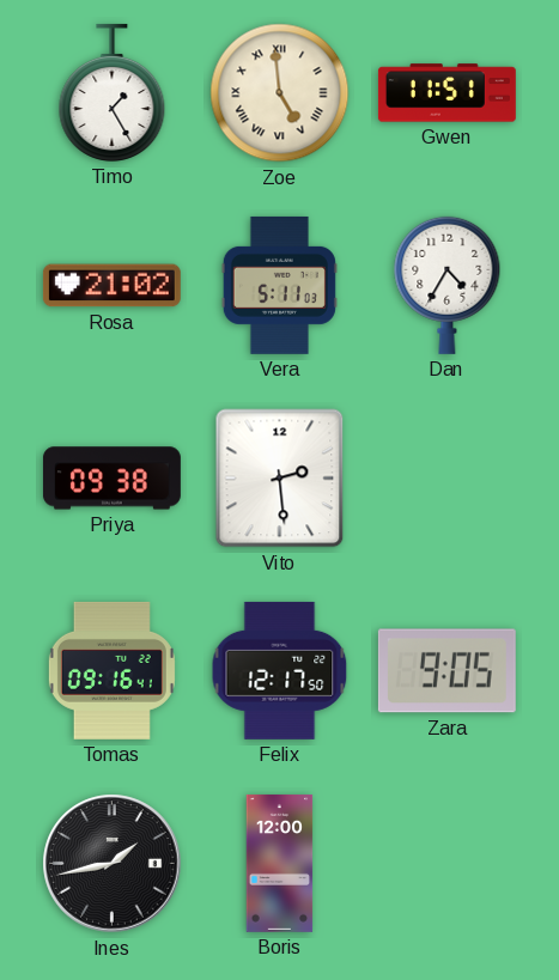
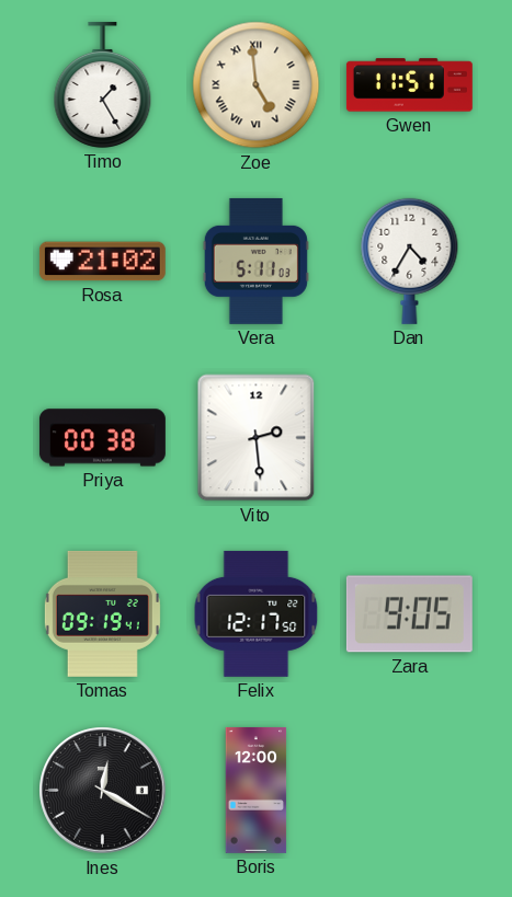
Priya: 09:38 -> 00:38
Tomas: 09:16 -> 09:19
Ines: 1:43 -> 12:20
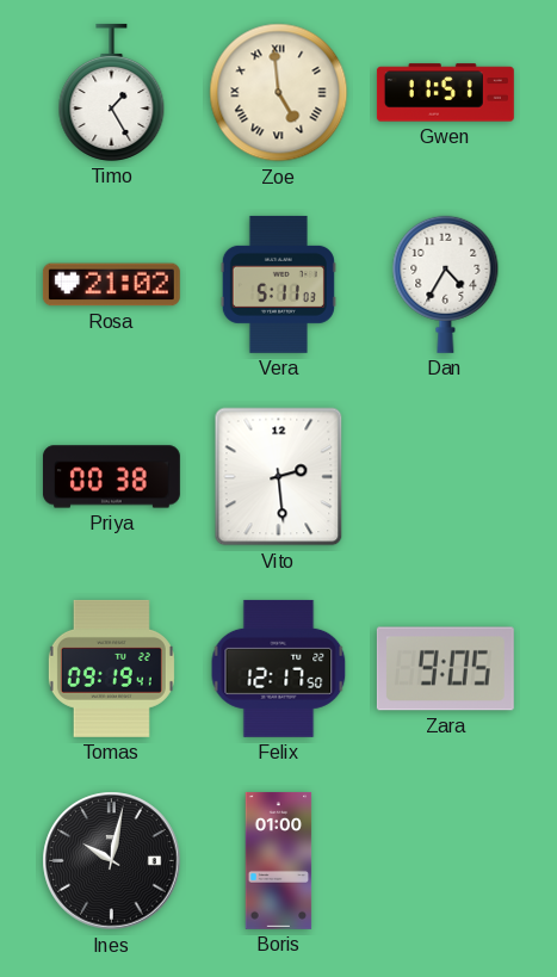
Ines: 12:20 -> 10:02
Boris: 12:00 -> 01:00
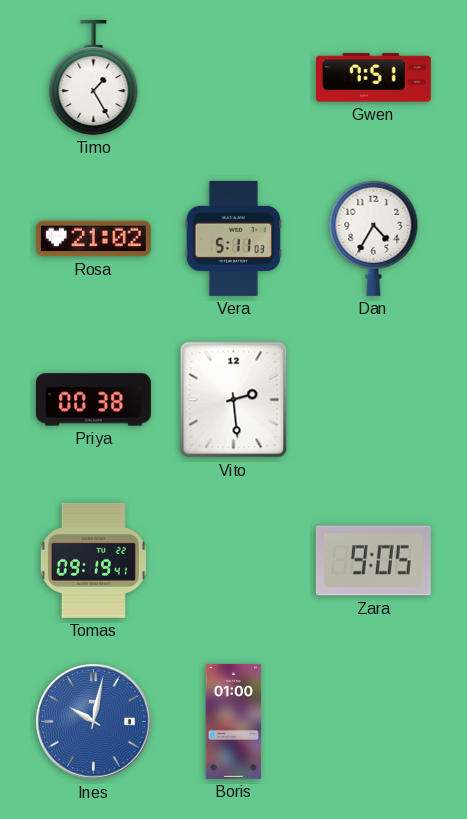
Zoe: 4:59 -> none
Gwen: 11:51 -> 7:51
Felix: 12:17 -> none
Ines dial: black -> blue
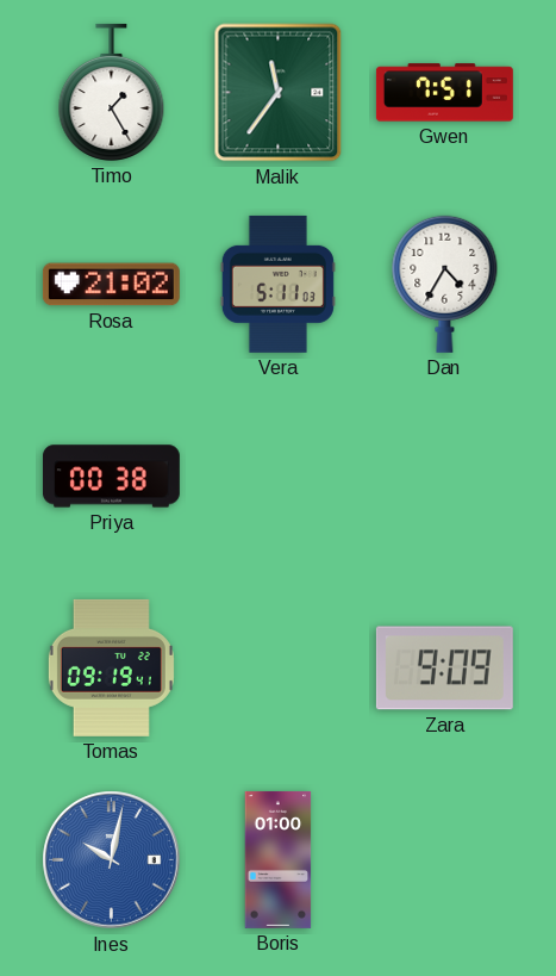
Malik: none -> 11:36
Vito: 2:29 -> none
Zara: 9:05 -> 9:09
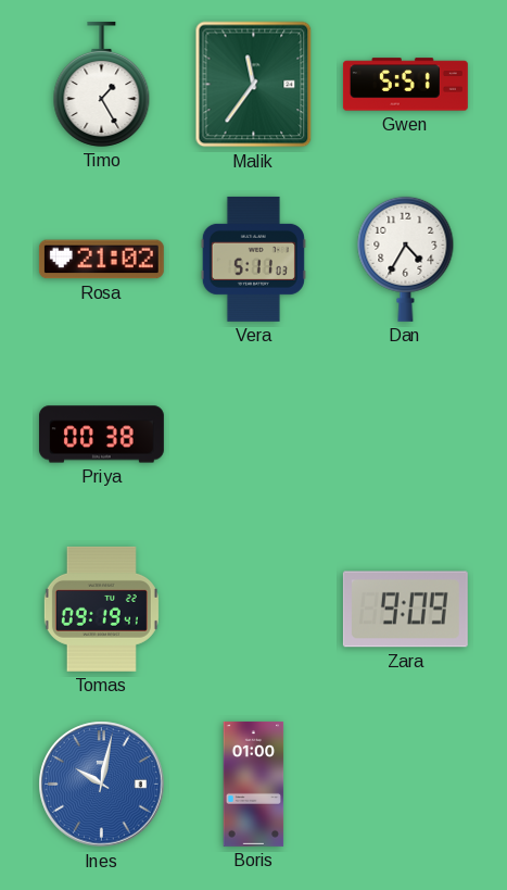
Gwen: 7:51 -> 5:51
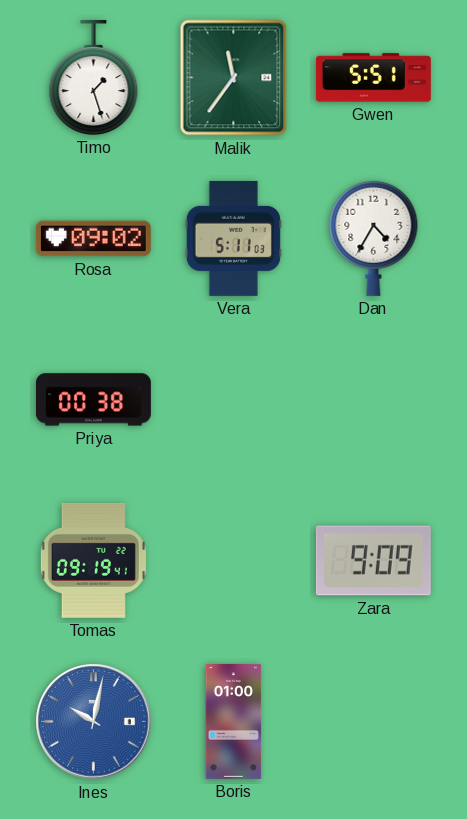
Timo: 1:25 -> 1:27
Rosa: 21:02 -> 09:02
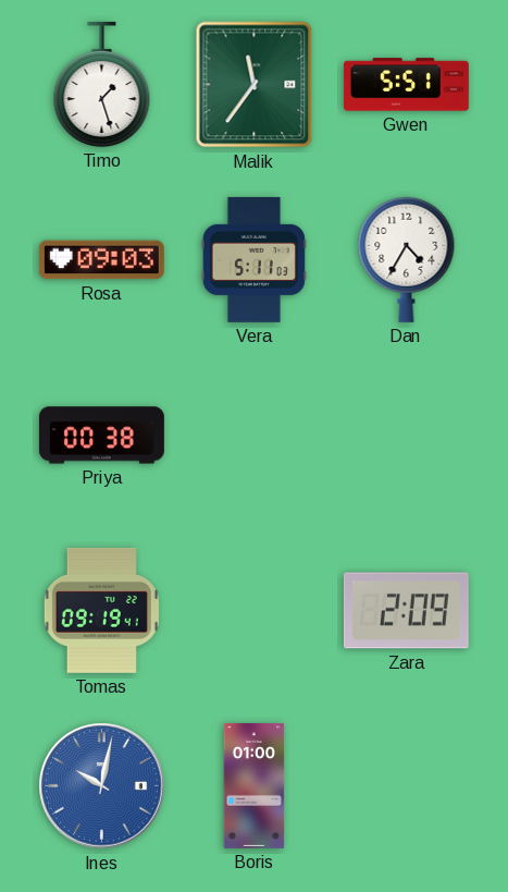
Rosa: 09:02 -> 09:03
Zara: 9:09 -> 2:09
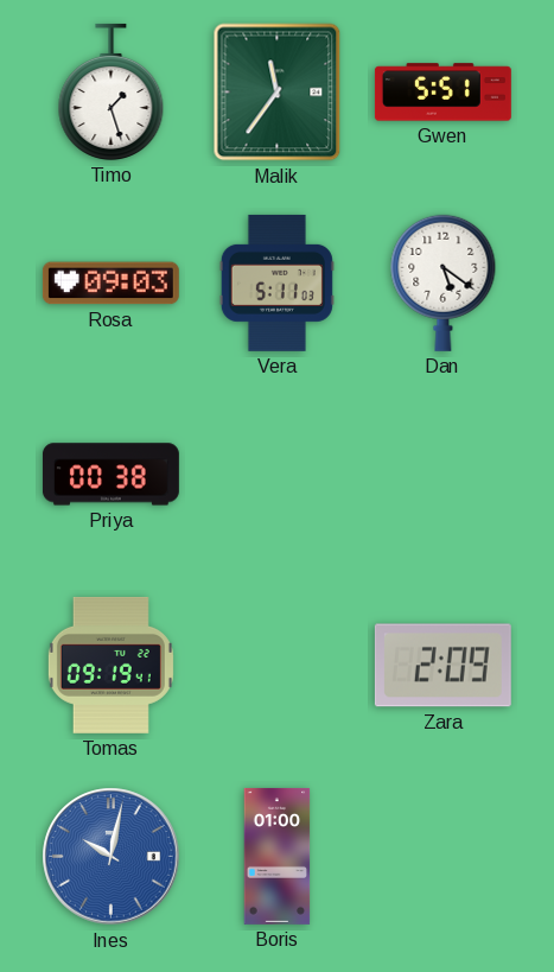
Dan: 4:35 -> 5:21
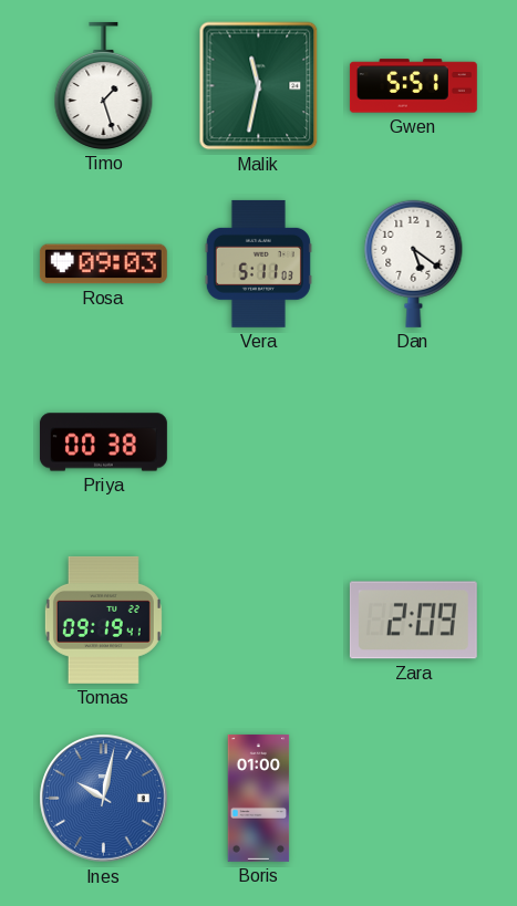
Malik: 11:36 -> 11:32
